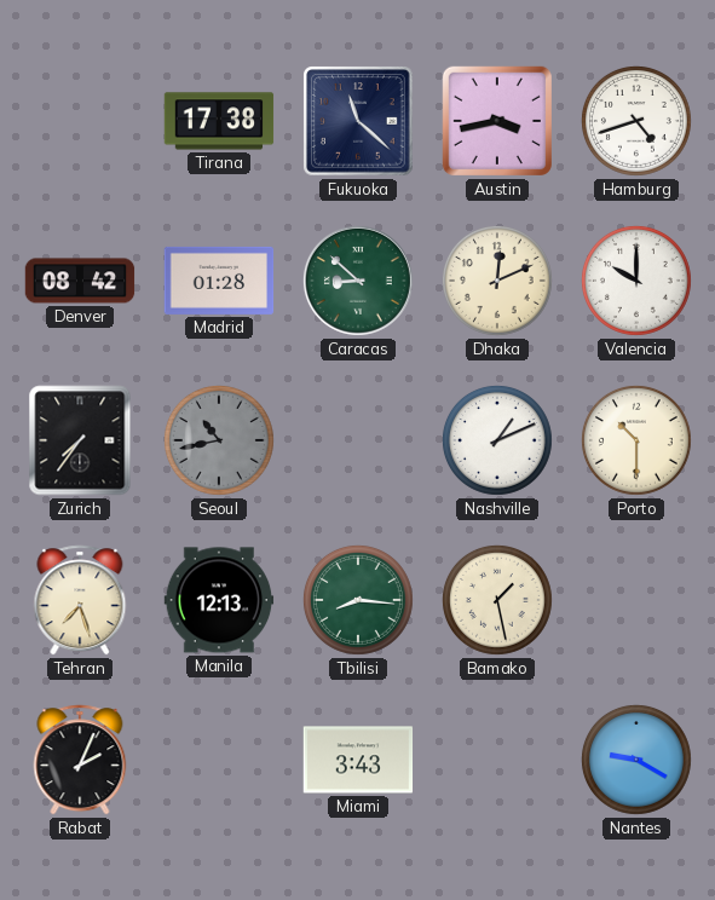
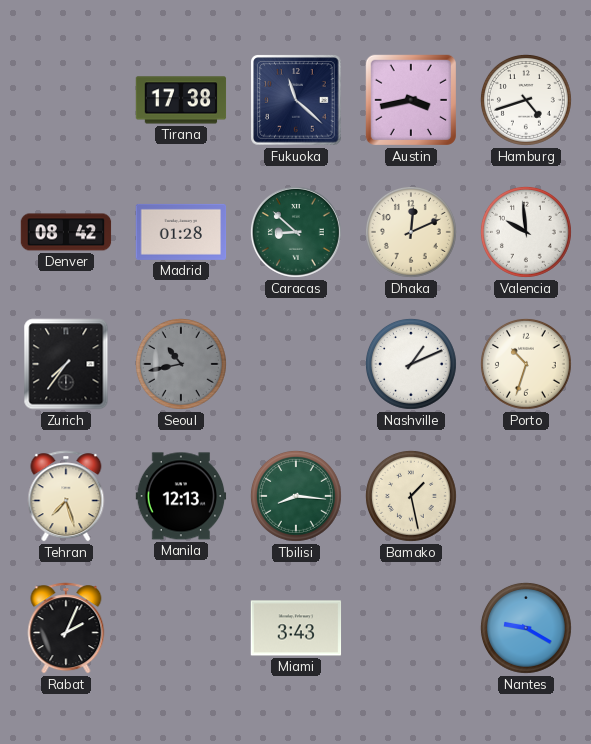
Valencia: 10:00 -> 9:59
Porto: 10:30 -> 10:33
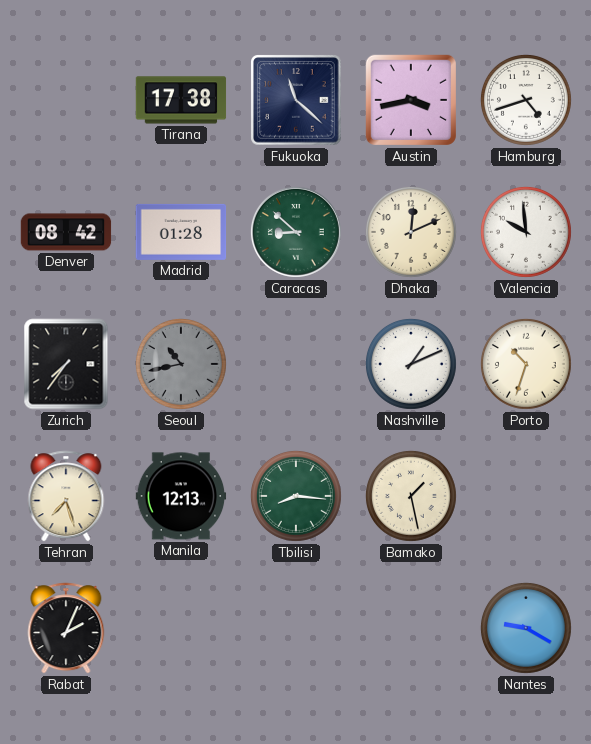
Miami: 3:43 -> none
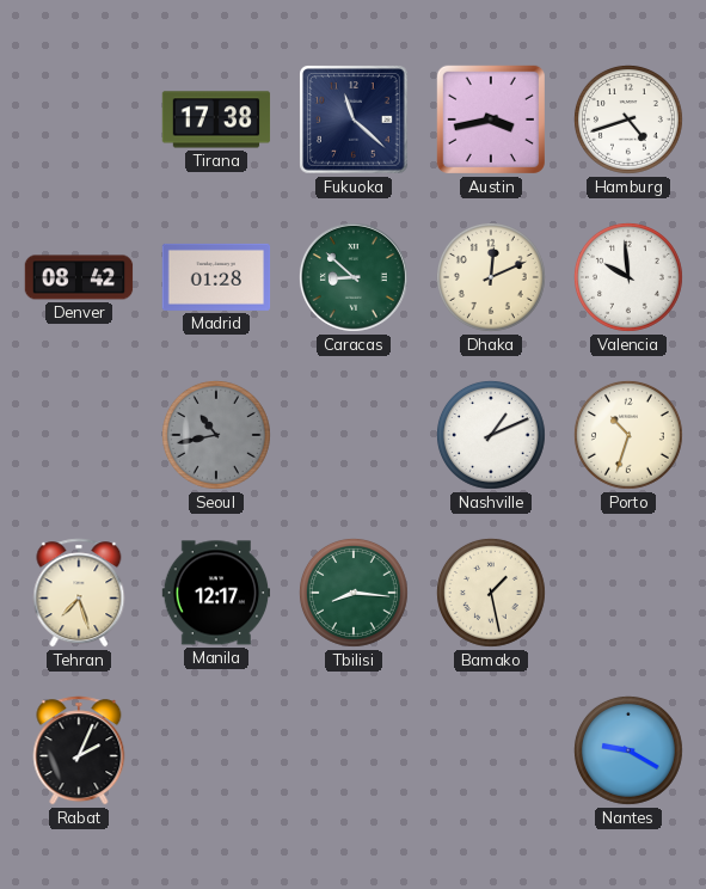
Zurich: 7:36 -> none
Manila: 12:13 -> 12:17
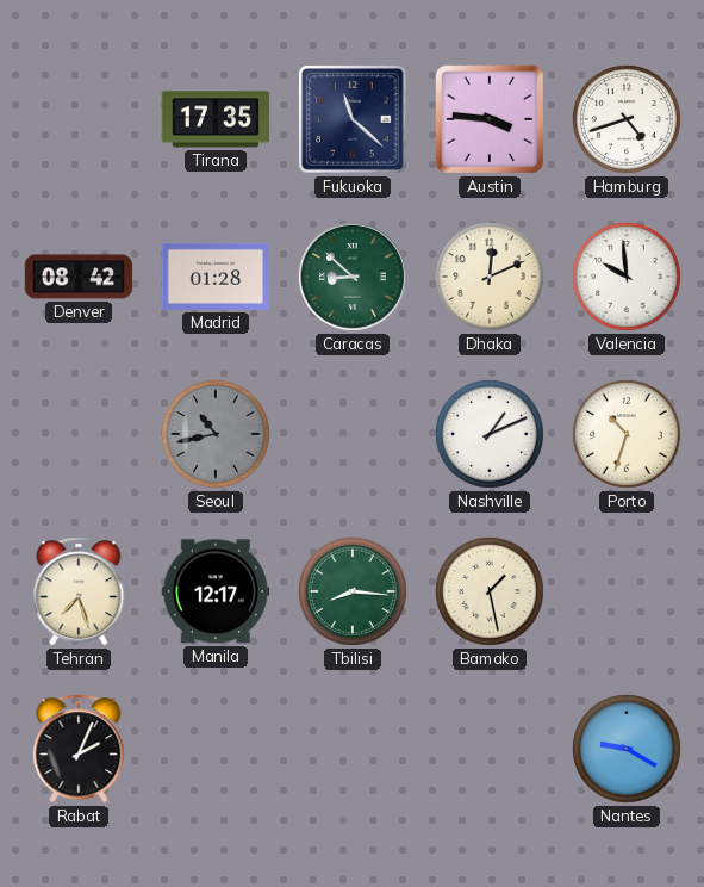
Tirana: 17:38 -> 17:35
Austin: 3:43 -> 3:46
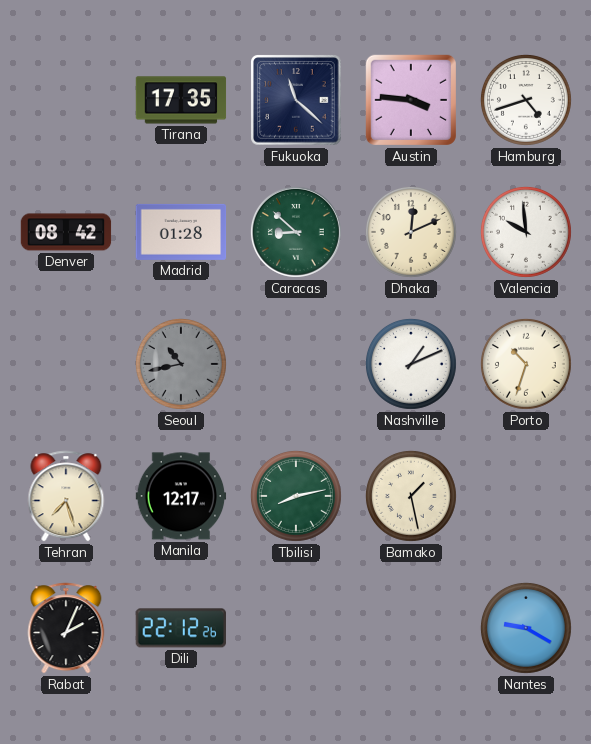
Tbilisi: 8:16 -> 8:13
Dili: none -> 22:12
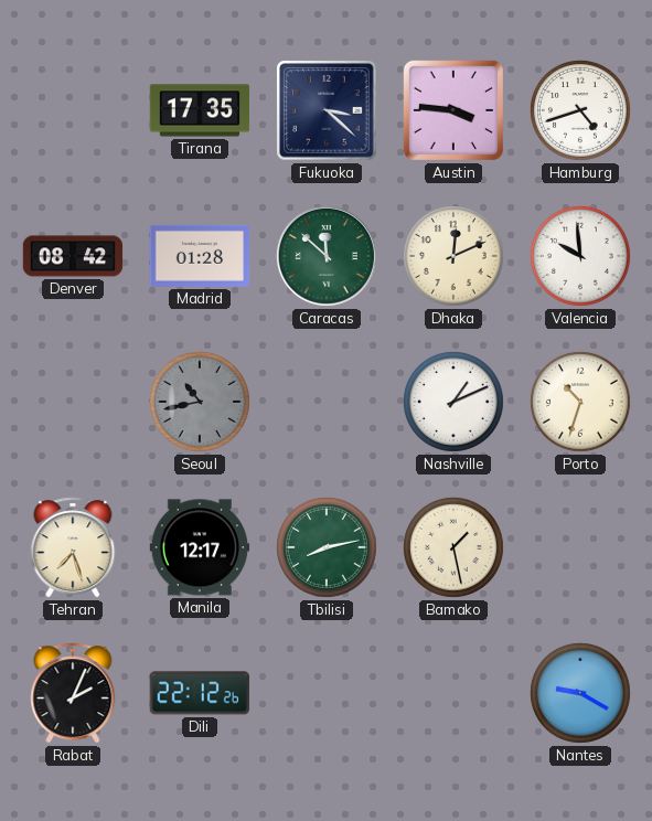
Fukuoka: 11:22 -> 3:22
Caracas: 8:52 -> 11:52
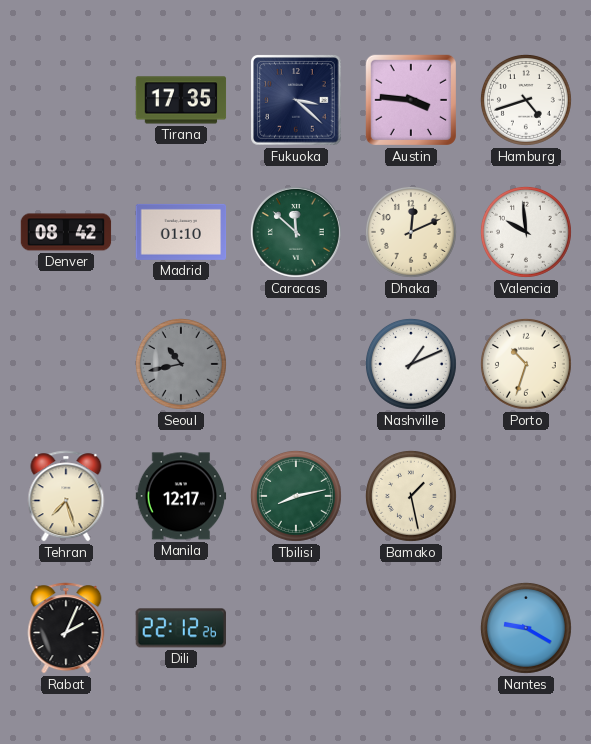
Madrid: 01:28 -> 01:10
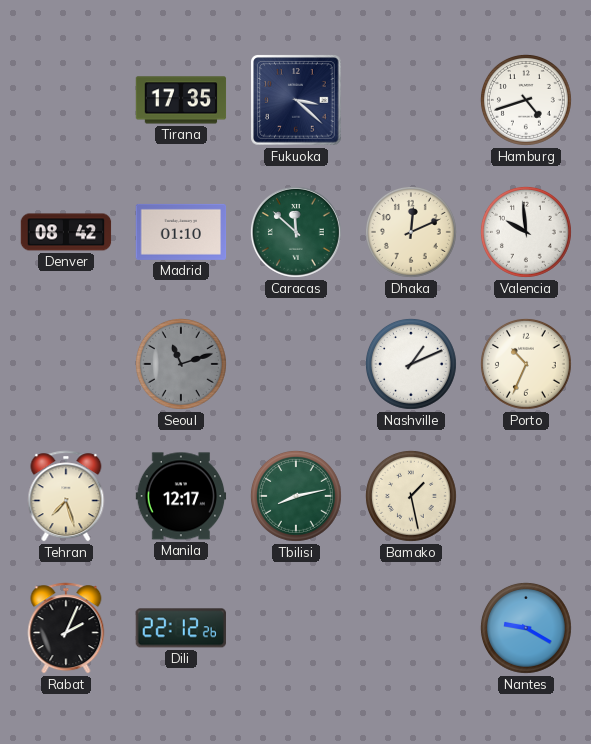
Austin: 3:46 -> none
Seoul: 10:43 -> 11:12
Porto: 10:33 -> 10:34
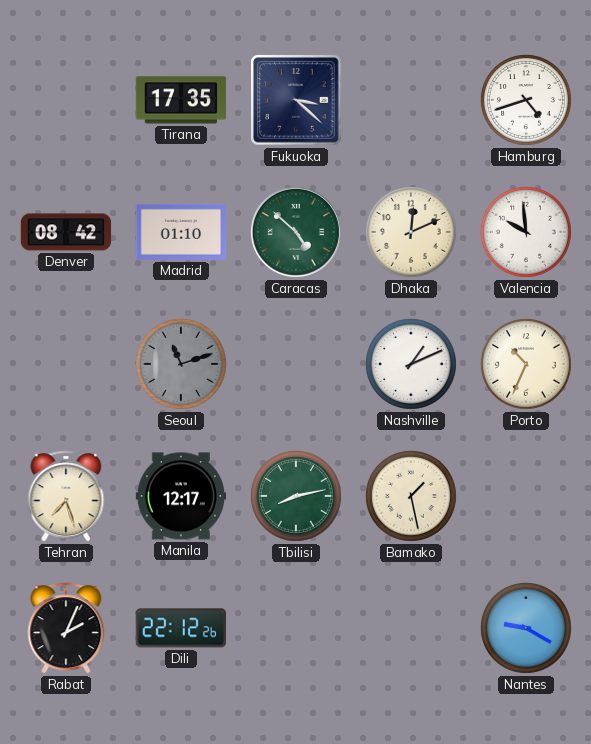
Caracas: 11:52 -> 4:52
